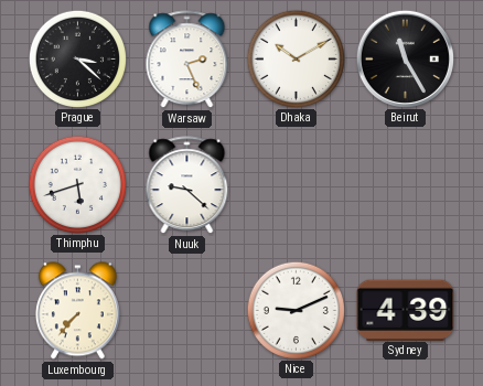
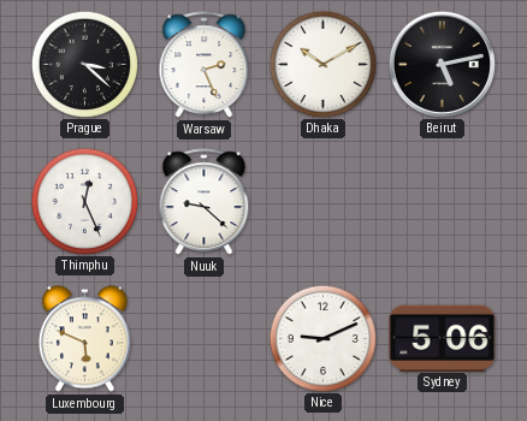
Beirut: 11:25 -> 5:13
Thimphu: 5:42 -> 12:26
Luxembourg: 7:37 -> 5:49
Sydney: 4:39 -> 5:06
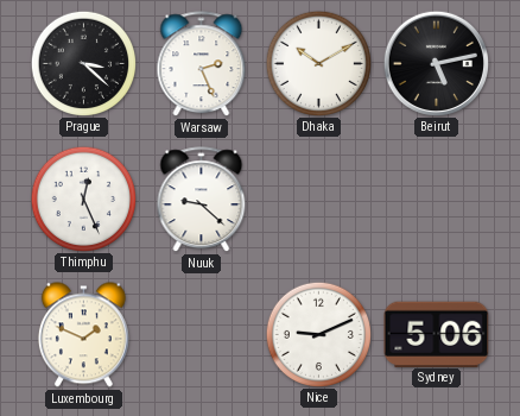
Luxembourg: 5:49 -> 1:49
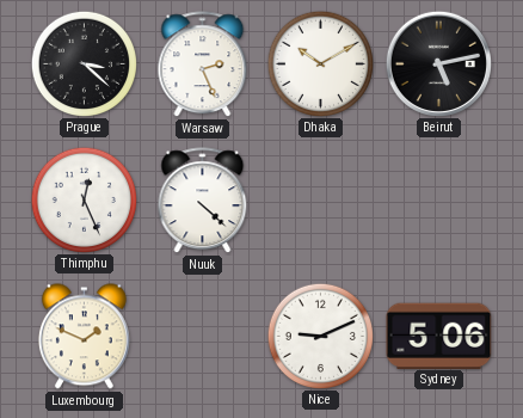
Nuuk: 9:22 -> 4:22
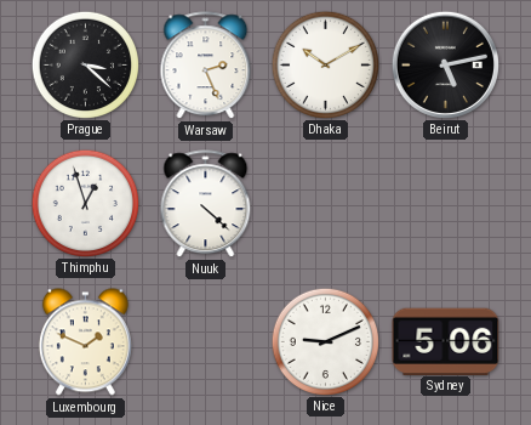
Thimphu: 12:26 -> 12:57
